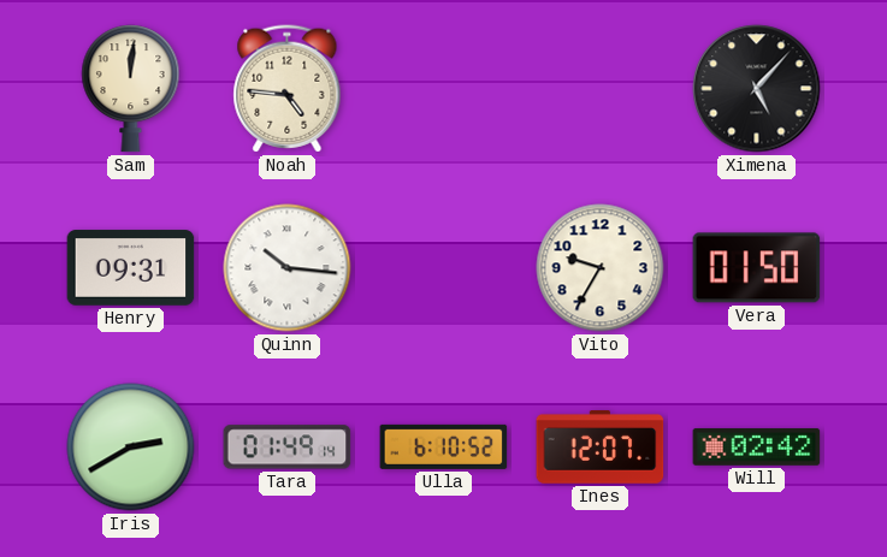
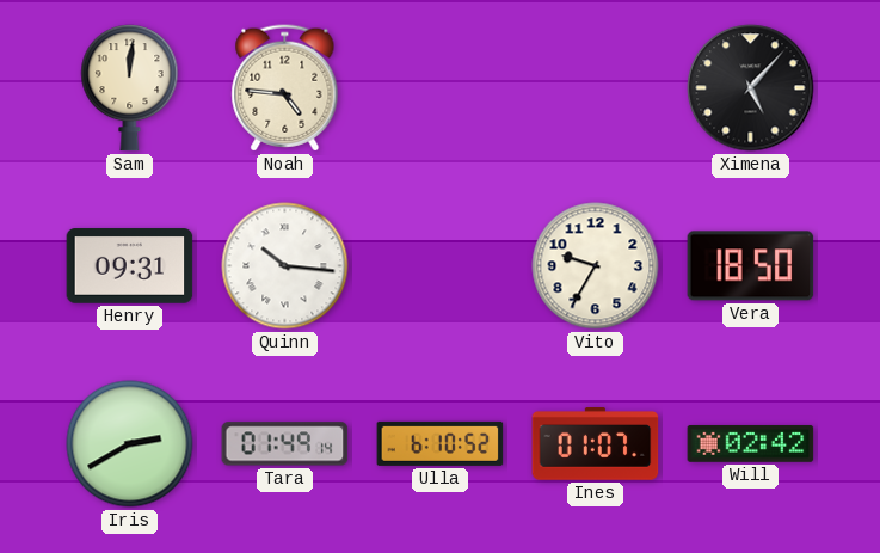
Vera: 01:50 -> 18:50
Ines: 12:07 -> 01:07
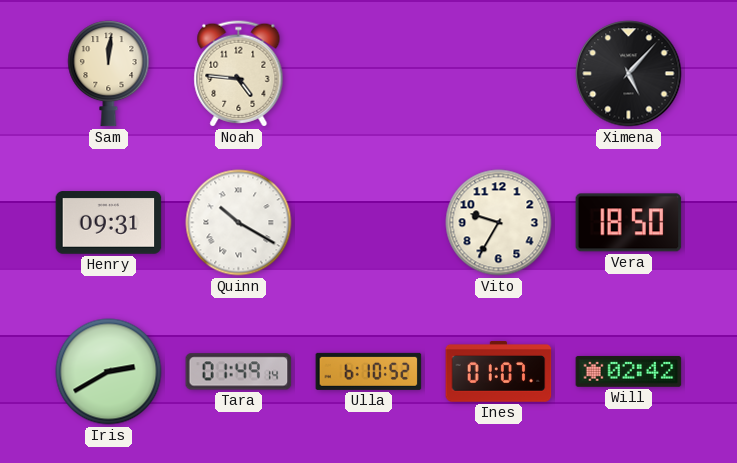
Quinn: 10:16 -> 10:20
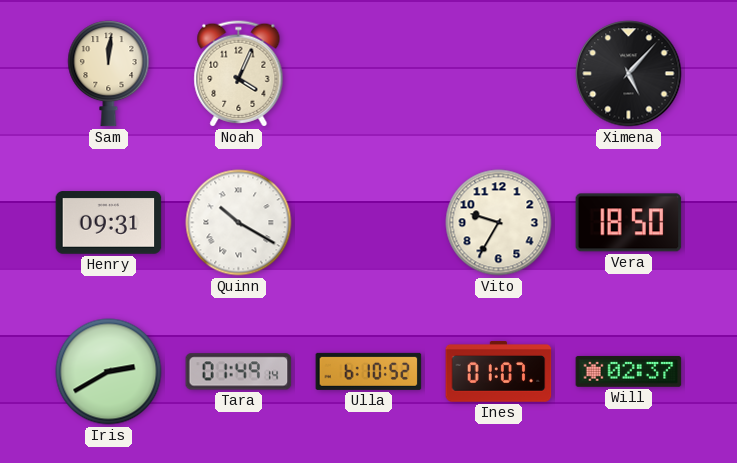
Noah: 4:46 -> 4:04
Will: 02:42 -> 02:37
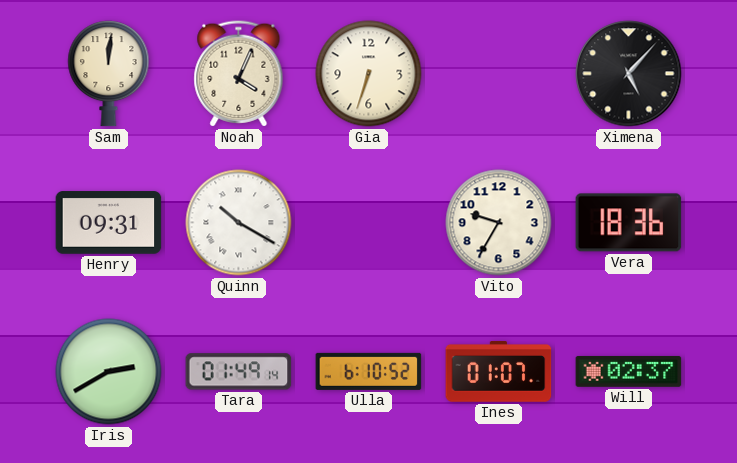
Gia: none -> 6:33
Vera: 18:50 -> 18:36
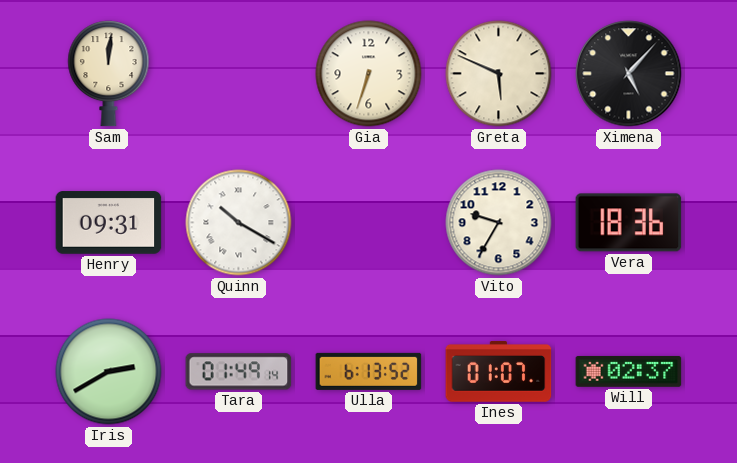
Noah: 4:04 -> none
Greta: none -> 5:49
Ulla: 6:10 -> 6:13
